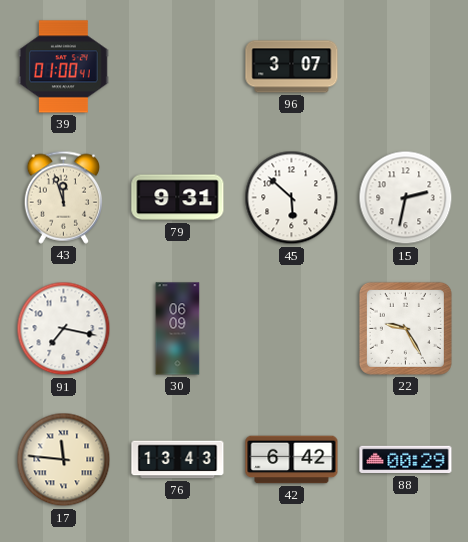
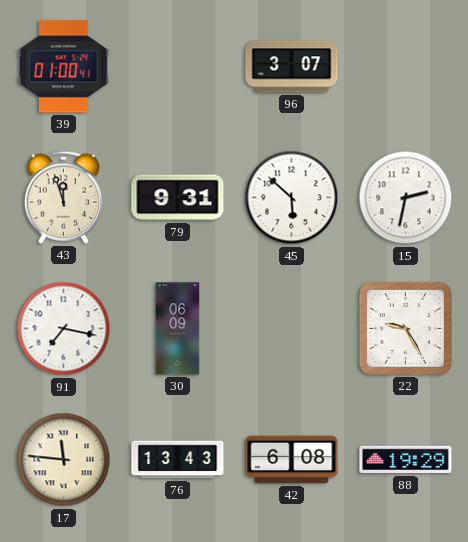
42: 6:42 -> 6:08
88: 00:29 -> 19:29
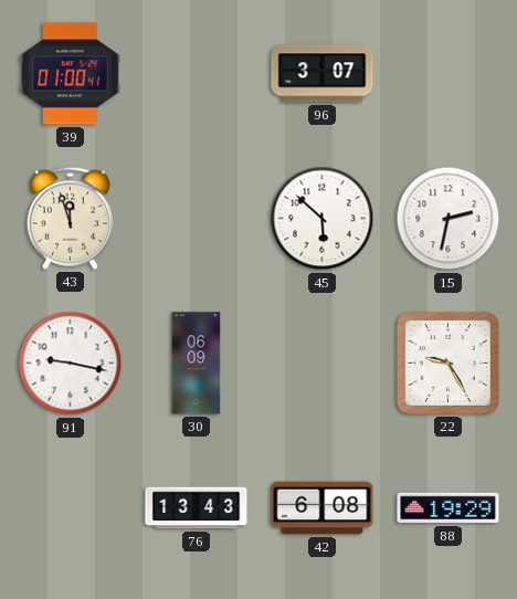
79: 9:31 -> none
91: 7:17 -> 9:17
17: 11:46 -> none
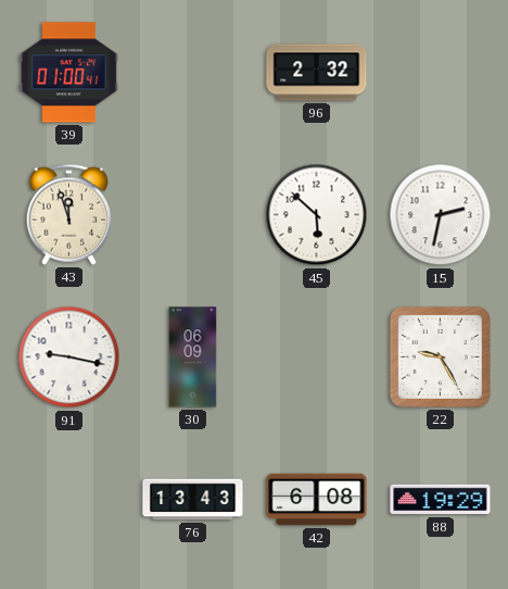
96: 3:07 -> 2:32
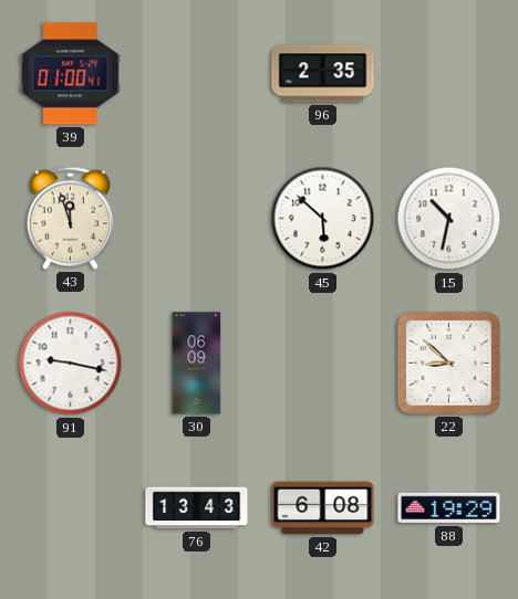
96: 2:32 -> 2:35
15: 2:32 -> 10:32
22: 9:25 -> 8:52
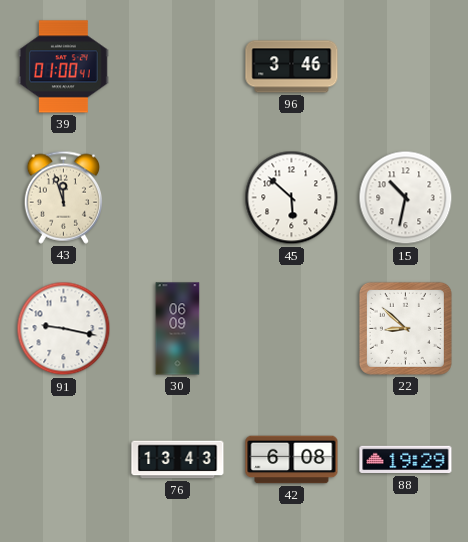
96: 2:35 -> 3:46
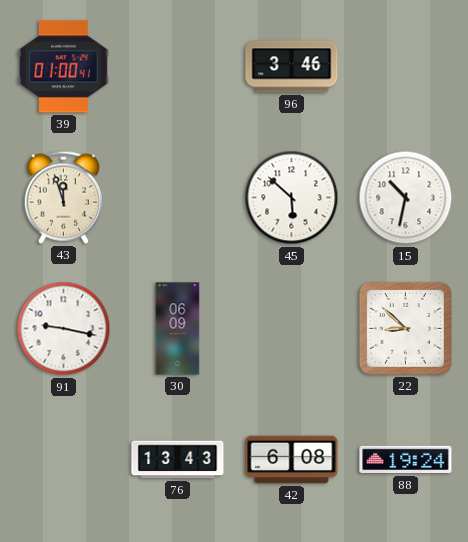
88: 19:29 -> 19:24
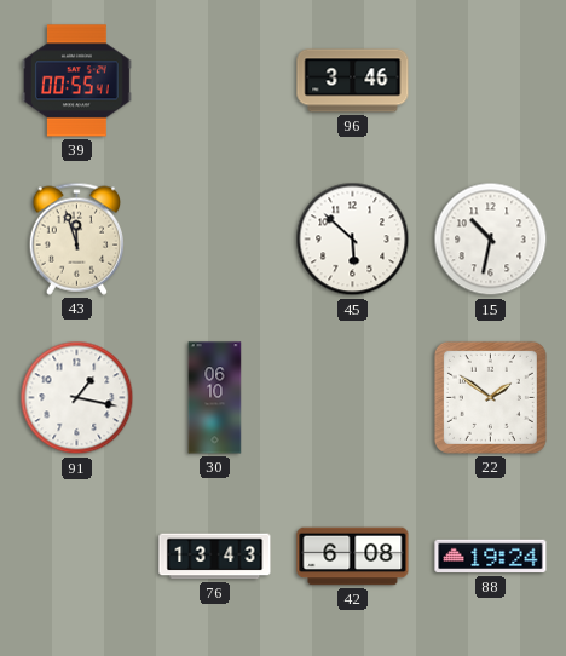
39: 01:00 -> 00:55
91: 9:17 -> 1:17
30: 06:09 -> 06:10
22: 8:52 -> 1:51
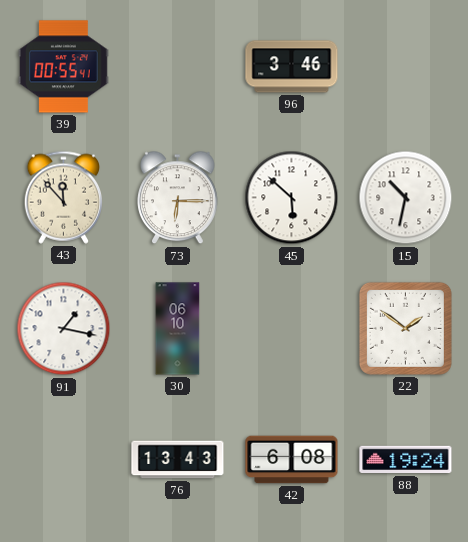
43: 11:57 -> 11:53
73: none -> 6:15
